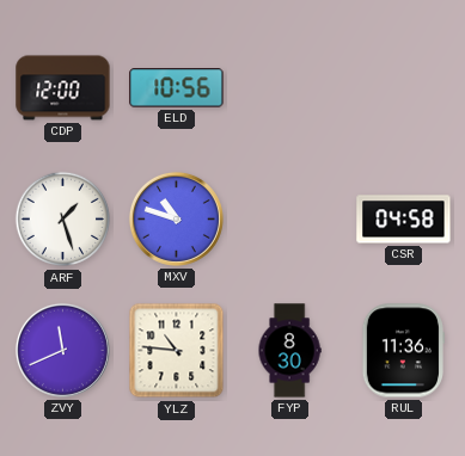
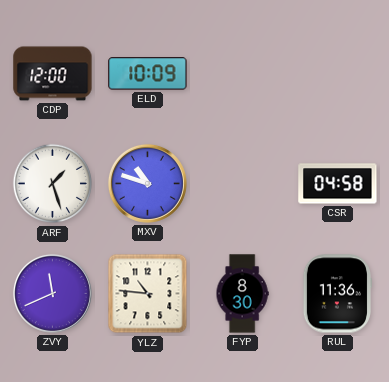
ELD: 10:56 -> 10:09
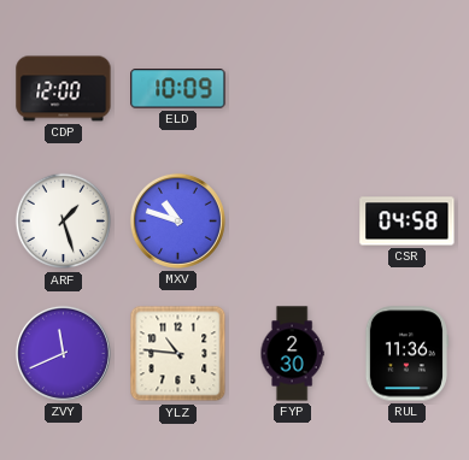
FYP: 8:30 -> 2:30
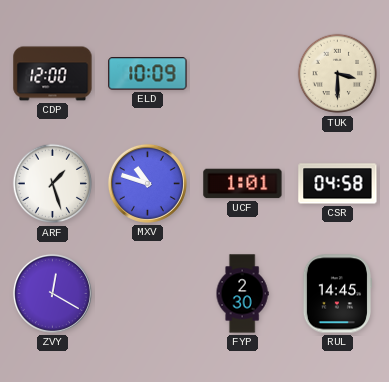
TUK: none -> 3:30
UCF: none -> 1:01
ZVY: 11:41 -> 12:20
YLZ: 10:46 -> none
RUL: 11:36 -> 14:45
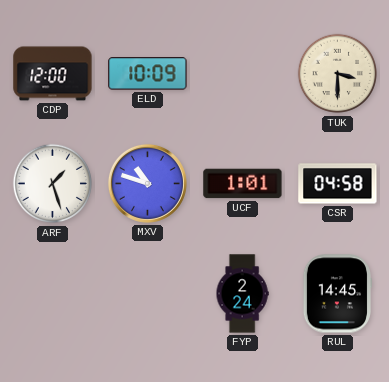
ZVY: 12:20 -> none
FYP: 2:30 -> 2:24
